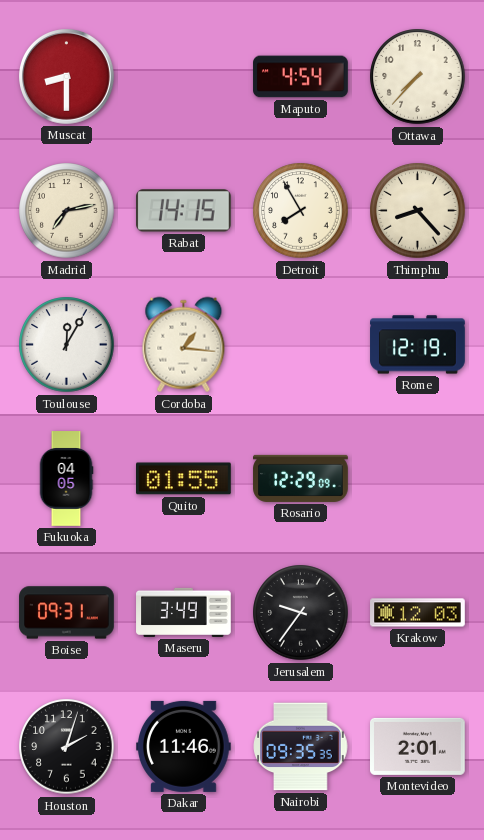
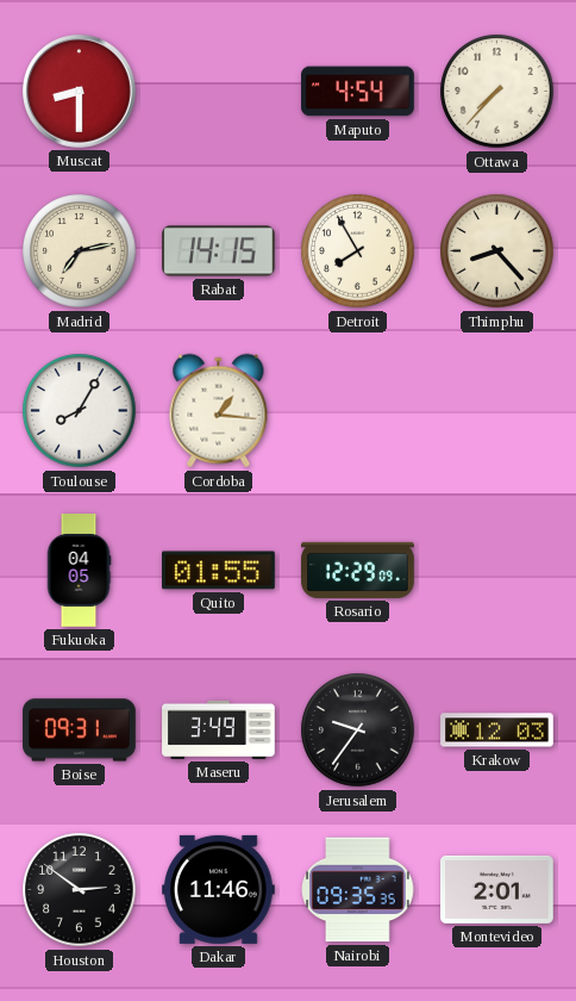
Toulouse: 12:05 -> 8:05
Rome: 12:19 -> none
Houston: 2:03 -> 2:51
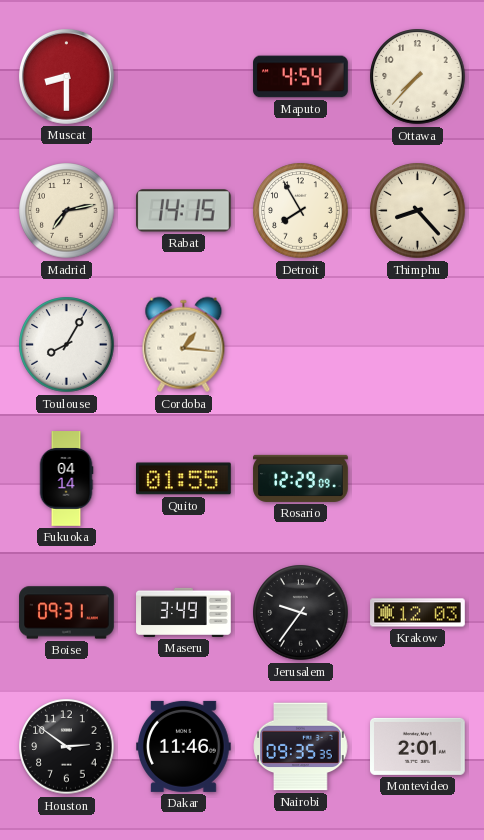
Fukuoka: 04:05 -> 04:14
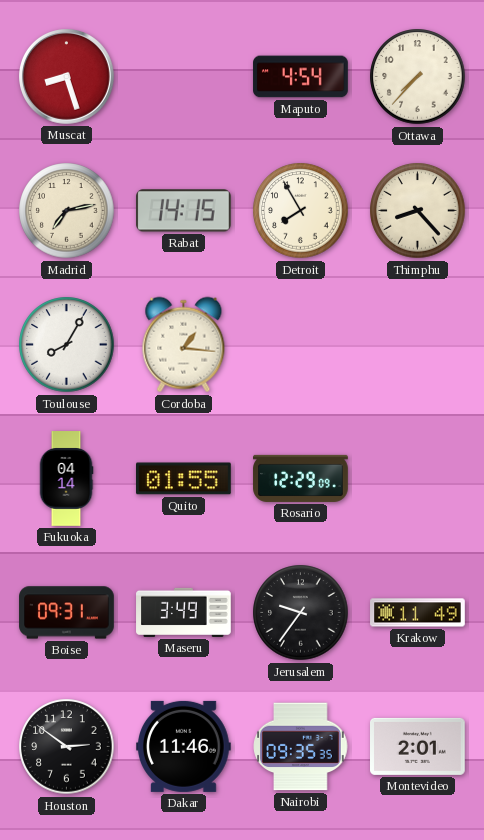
Muscat: 8:30 -> 8:27
Krakow: 12:03 -> 11:49
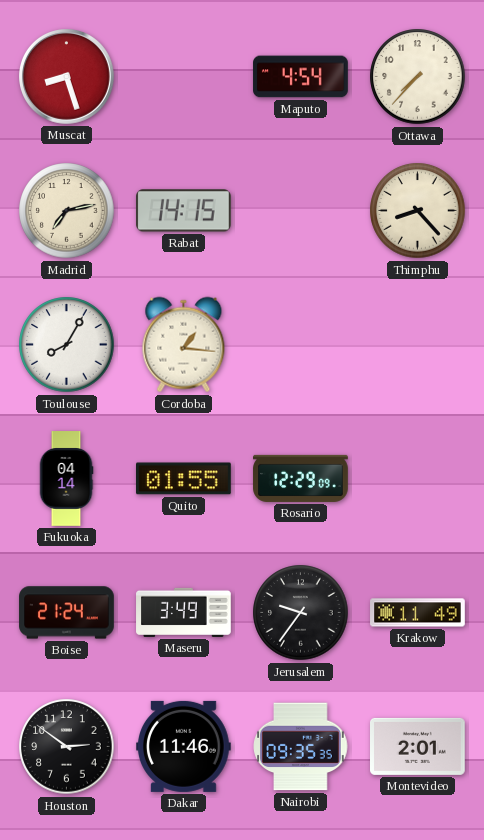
Detroit: 7:55 -> none
Boise: 09:31 -> 21:24
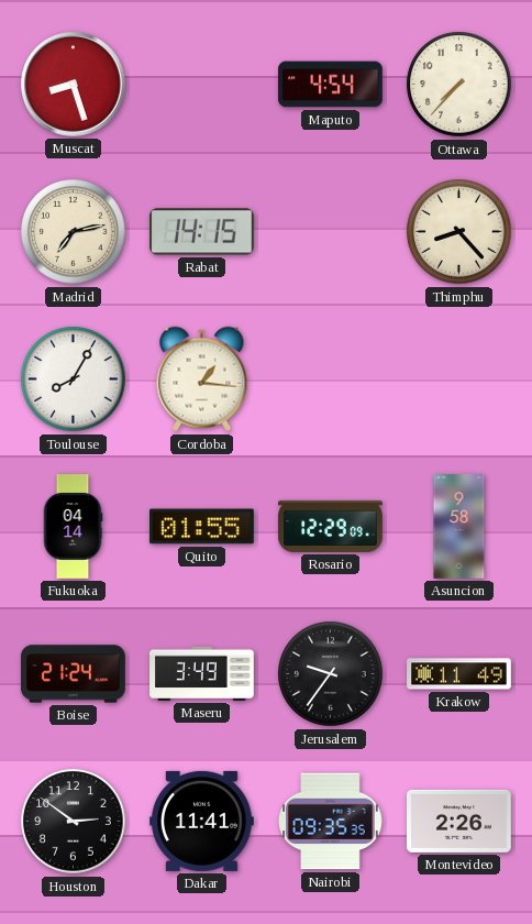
Asuncion: none -> 9:58
Dakar: 11:46 -> 11:41
Montevideo: 2:01 -> 2:26
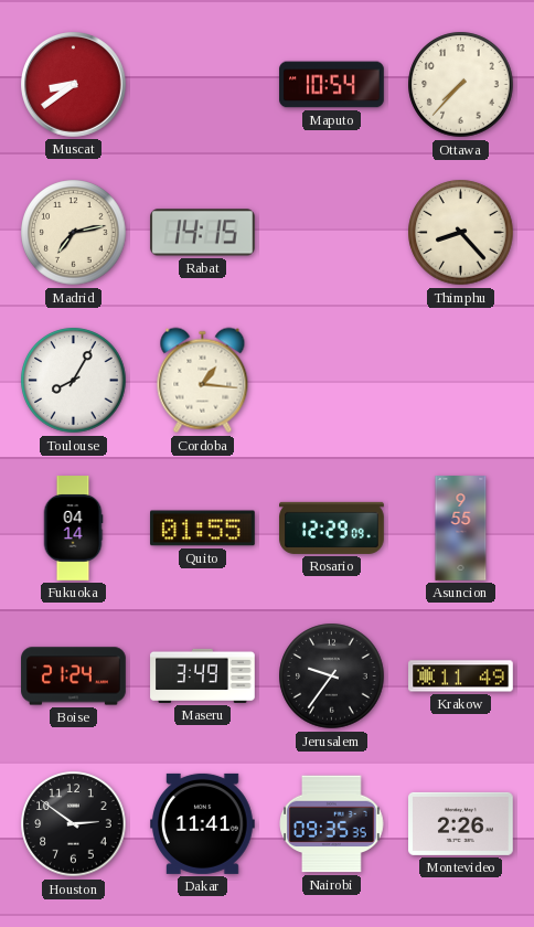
Muscat: 8:27 -> 8:39
Maputo: 4:54 -> 10:54
Asuncion: 9:58 -> 9:55
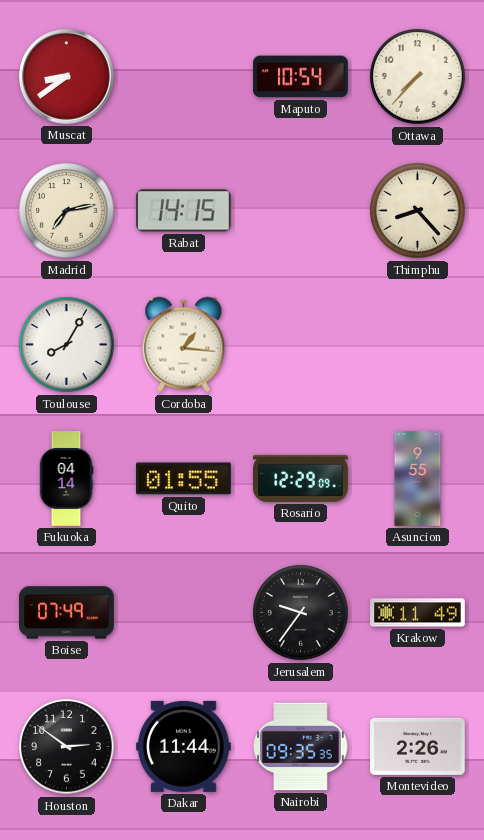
Boise: 21:24 -> 07:49
Maseru: 3:49 -> none
Dakar: 11:41 -> 11:44
